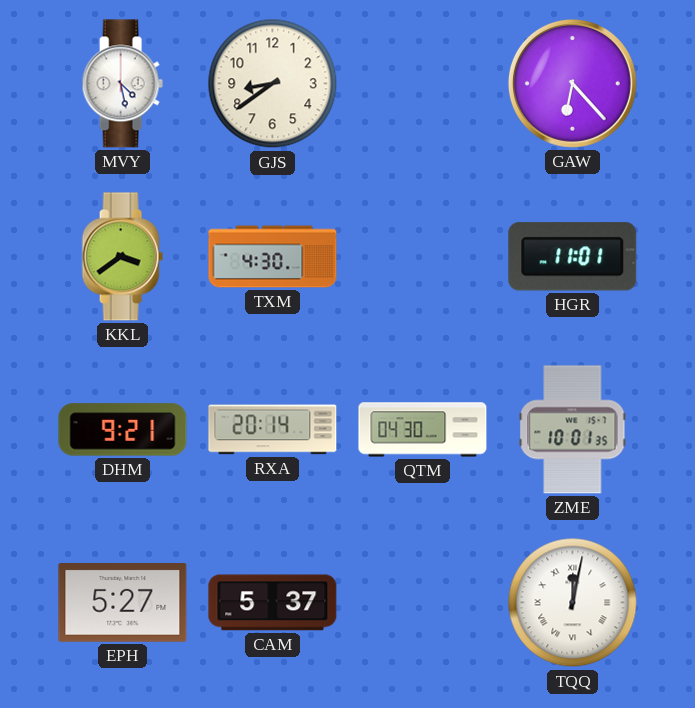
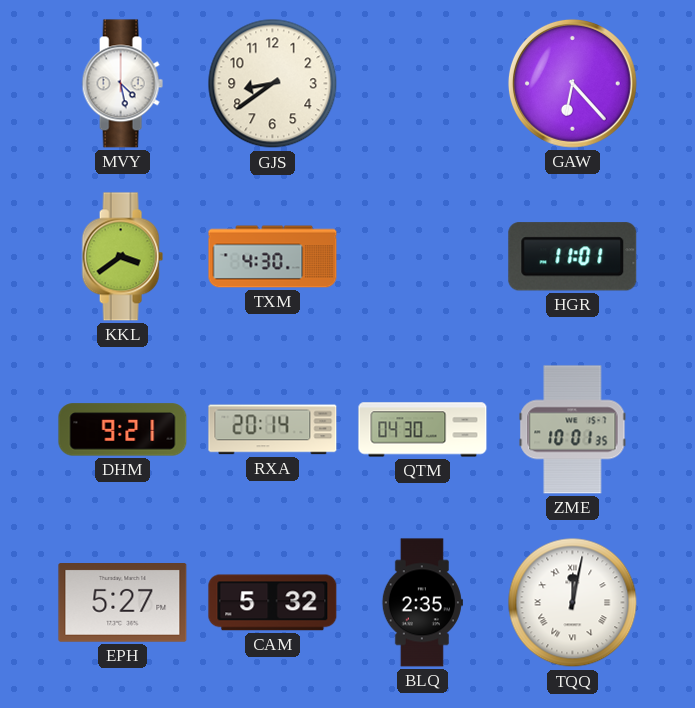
CAM: 5:37 -> 5:32
BLQ: none -> 2:35
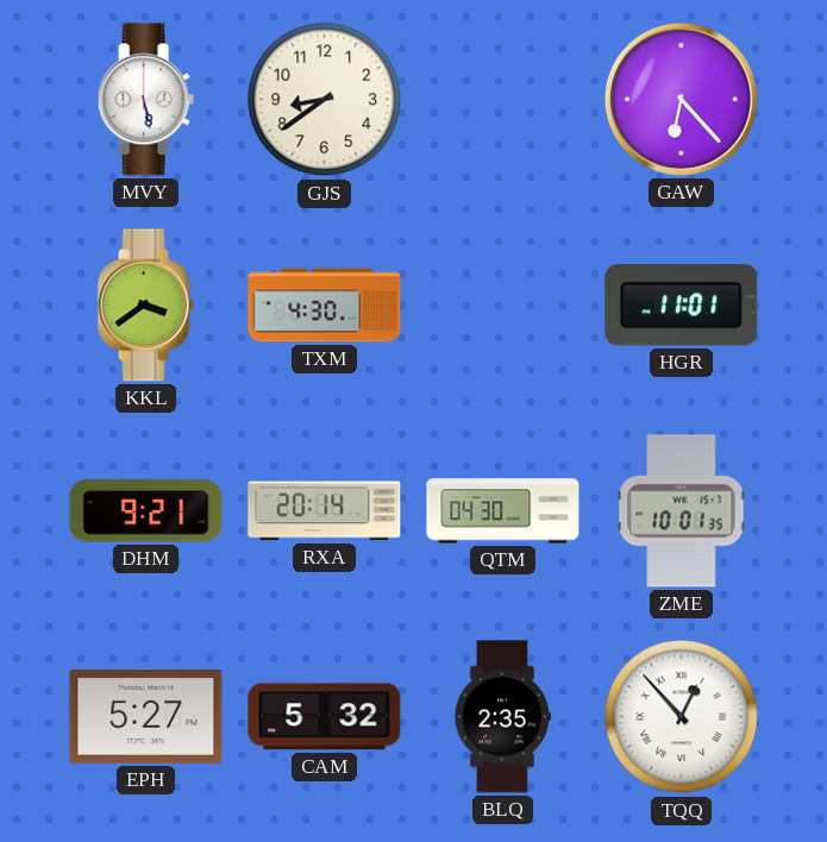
MVY: 4:28 -> 5:28
TQQ: 12:02 -> 12:53
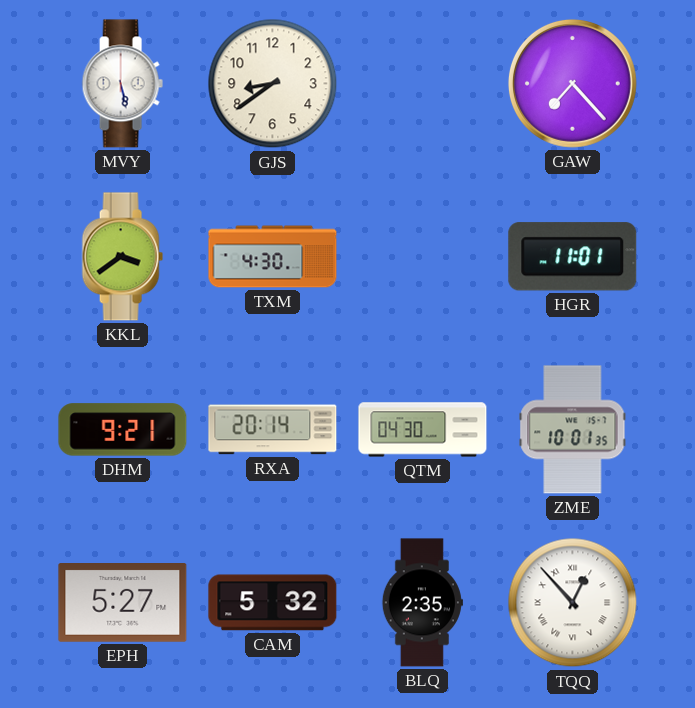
GAW: 6:23 -> 7:23
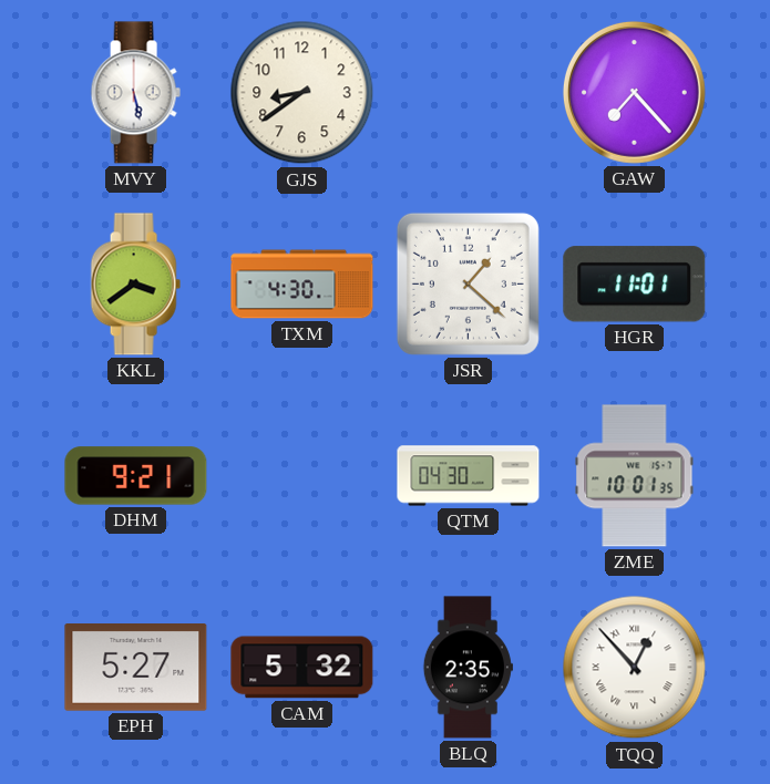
JSR: none -> 1:22
RXA: 20:14 -> none
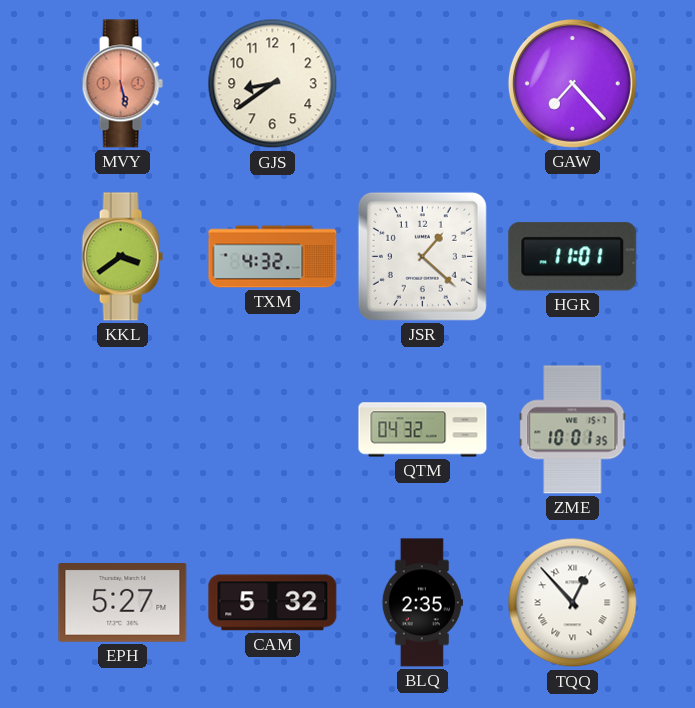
MVY dial: white -> salmon
TXM: 4:30 -> 4:32
DHM: 9:21 -> none
QTM: 04:30 -> 04:32
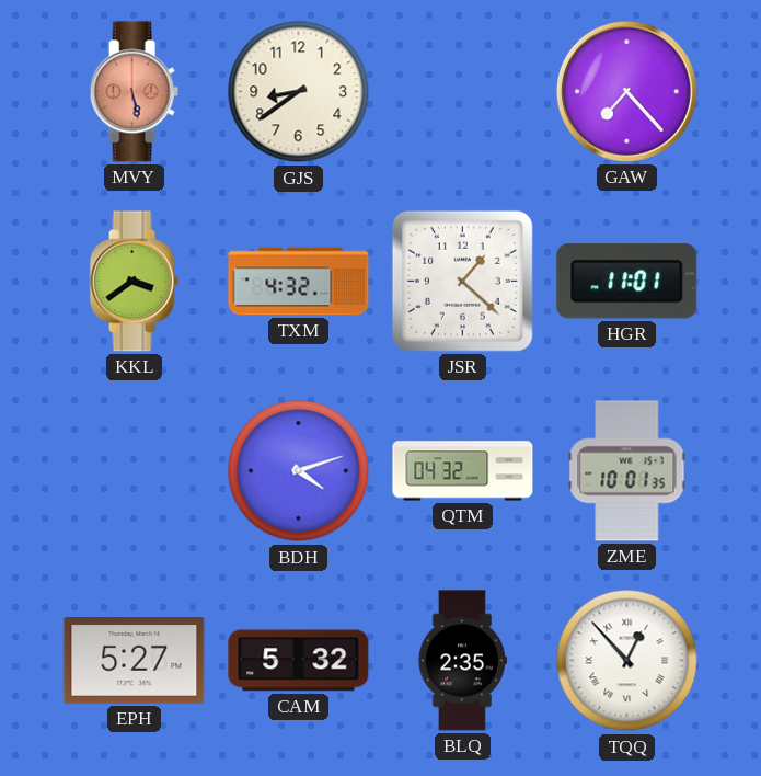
BDH: none -> 4:12
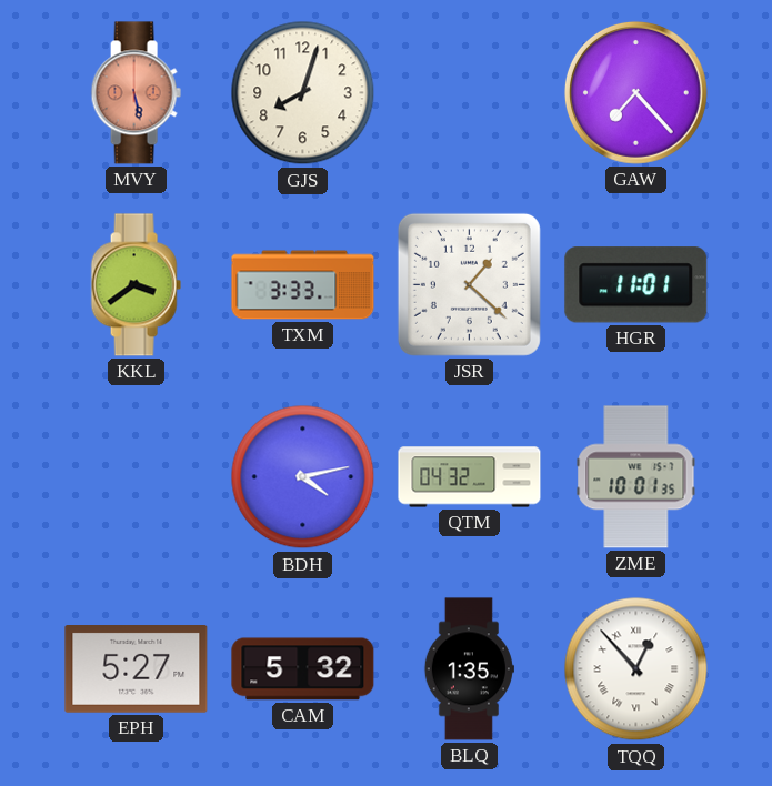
GJS: 8:39 -> 8:03
TXM: 4:32 -> 3:33
BDH: 4:12 -> 4:13
BLQ: 2:35 -> 1:35
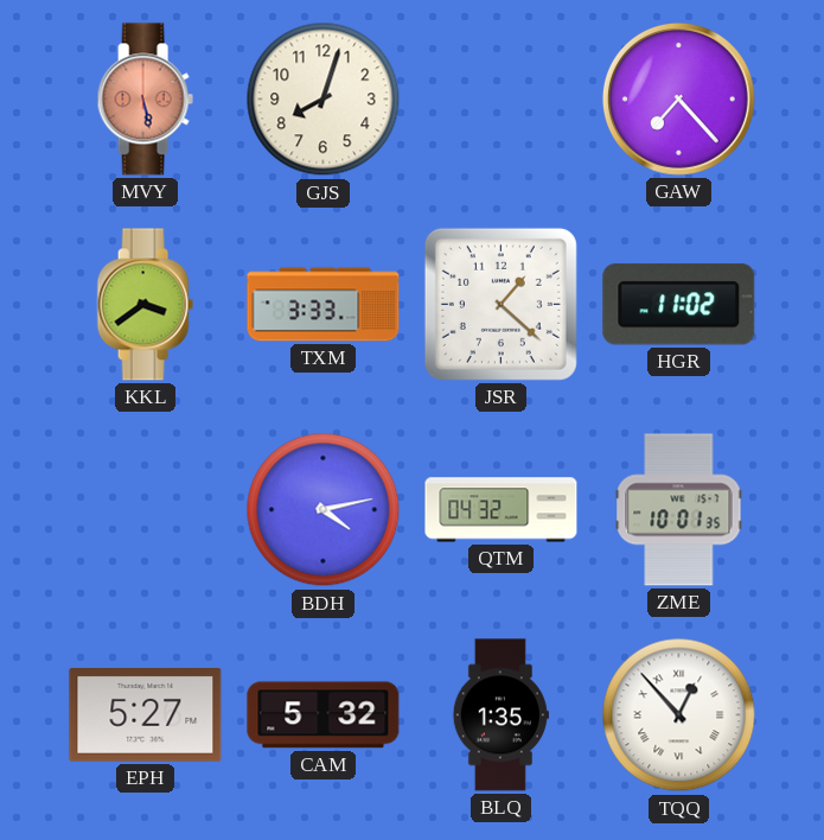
HGR: 11:01 -> 11:02
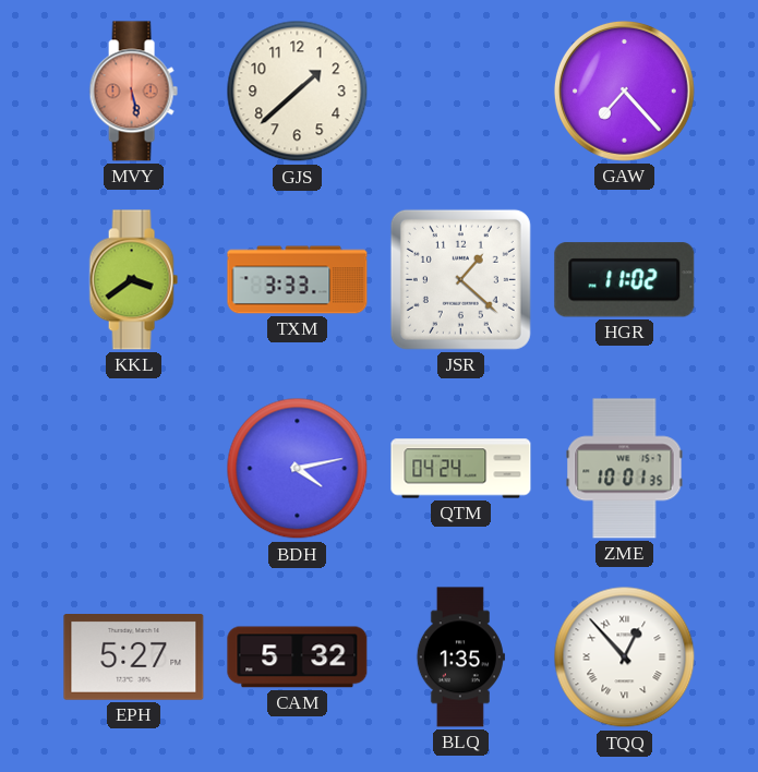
GJS: 8:03 -> 1:38
QTM: 04:32 -> 04:24
